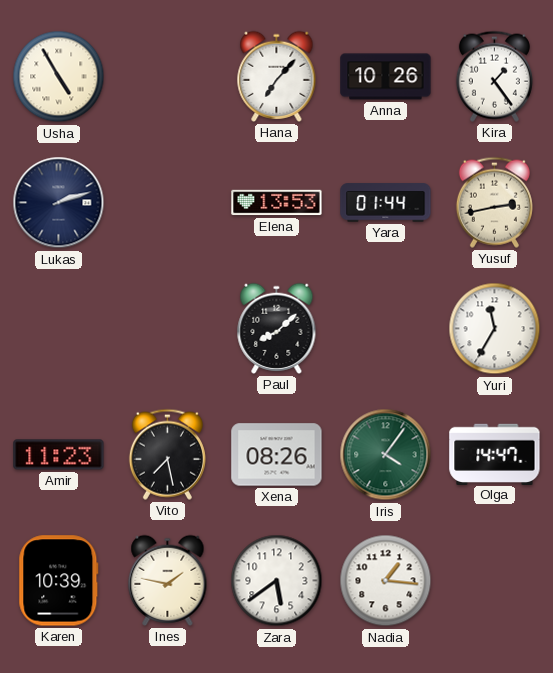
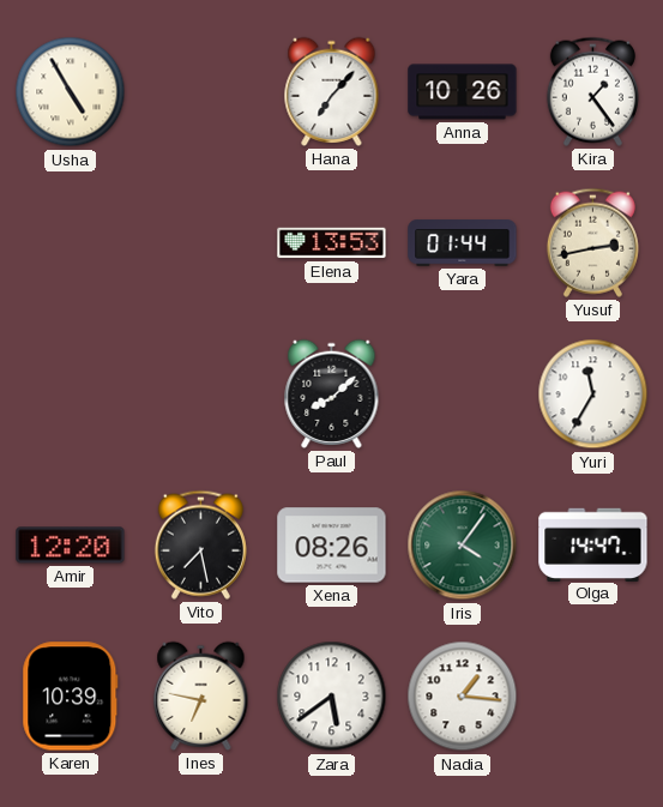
Lukas: 2:12 -> none
Amir: 11:23 -> 12:20
Ines: 1:47 -> 6:47
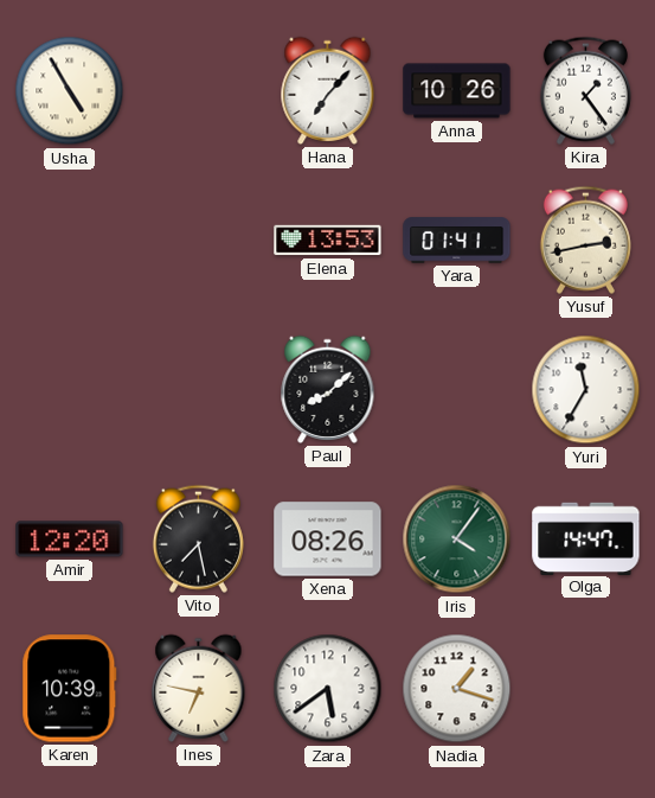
Yara: 01:44 -> 01:41
Nadia: 1:16 -> 1:18
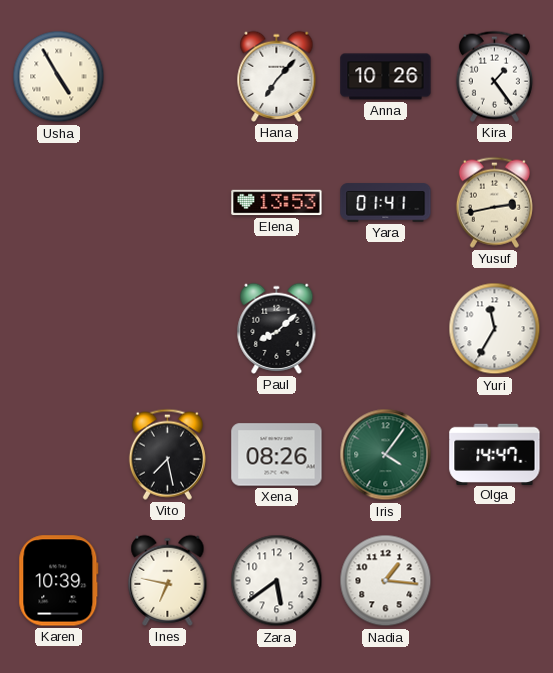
Amir: 12:20 -> none
Nadia: 1:18 -> 1:16
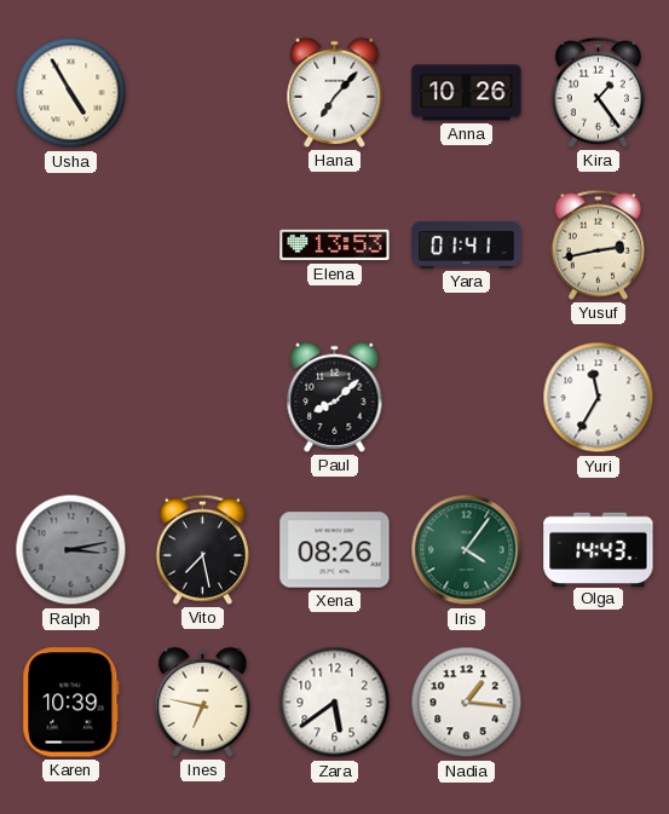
Ralph: none -> 3:13
Olga: 14:47 -> 14:43
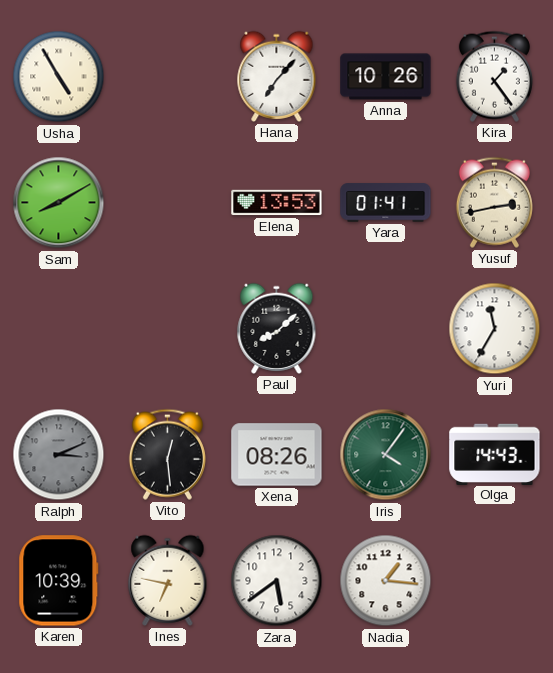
Sam: none -> 8:10
Ralph: 3:13 -> 3:11
Vito: 7:28 -> 12:29
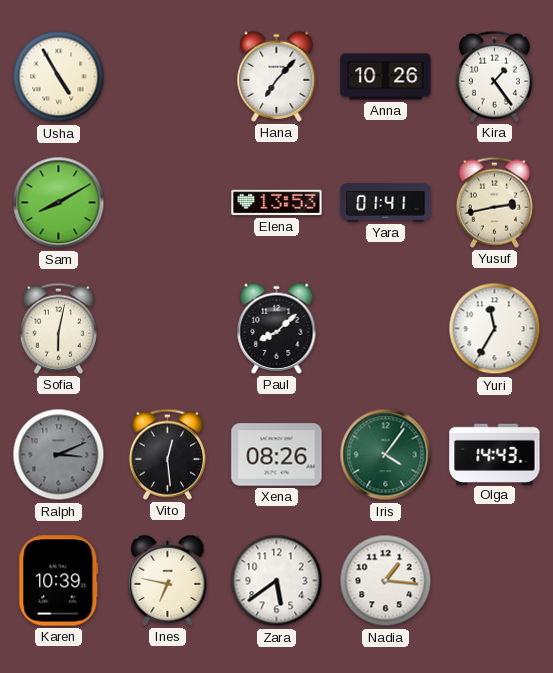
Sofia: none -> 6:02
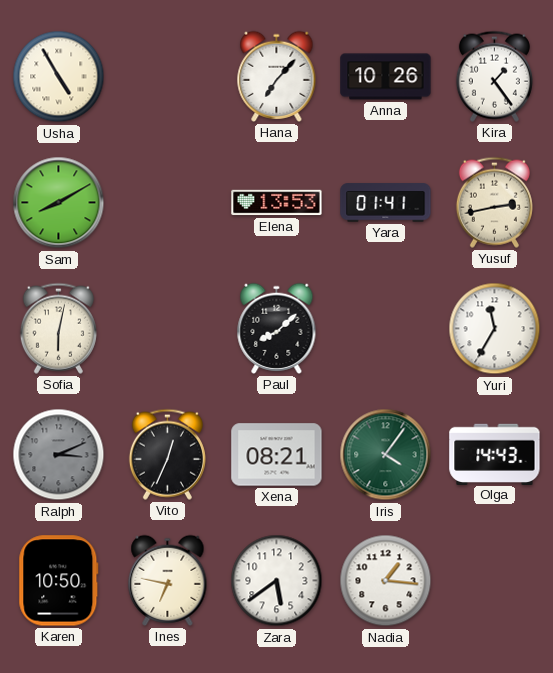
Vito: 12:29 -> 12:34
Xena: 08:26 -> 08:21
Karen: 10:39 -> 10:50
